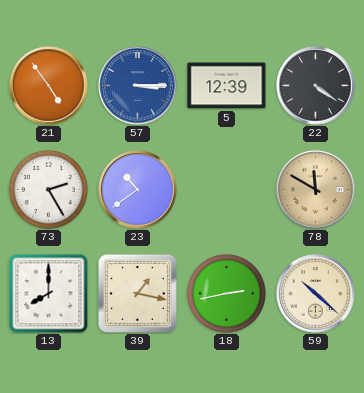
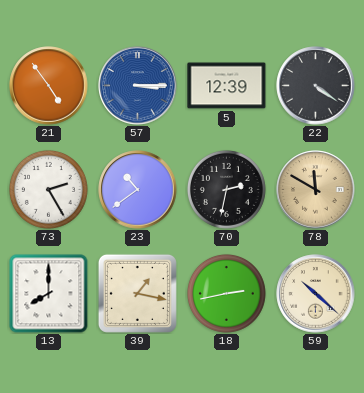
70: none -> 2:32
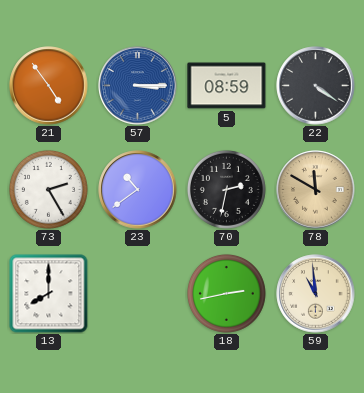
5: 12:39 -> 08:59
39: 1:17 -> none
59: 10:22 -> 10:59
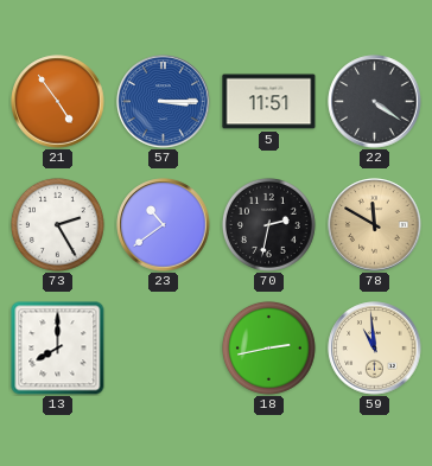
5: 08:59 -> 11:51
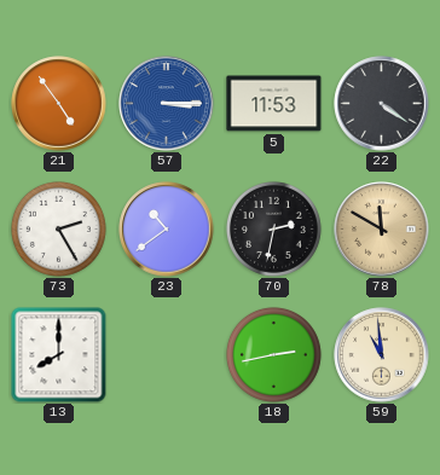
5: 11:51 -> 11:53
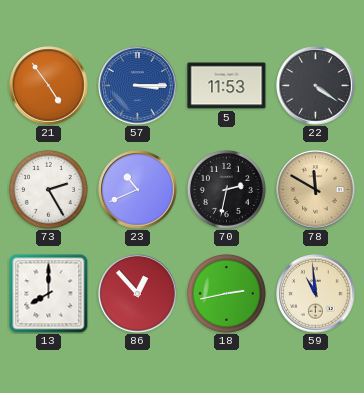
23: 10:39 -> 10:41
86: none -> 12:53
